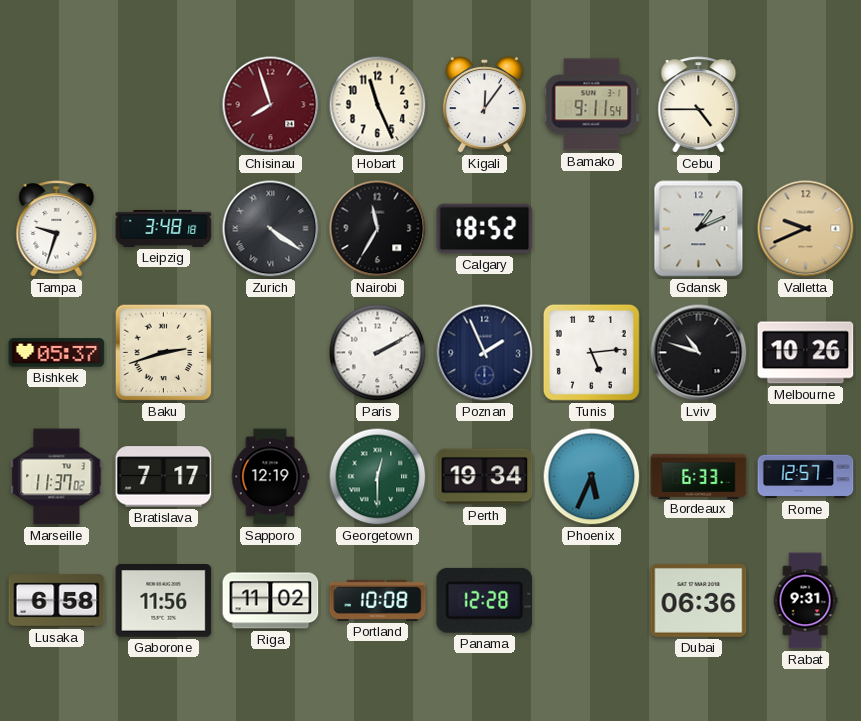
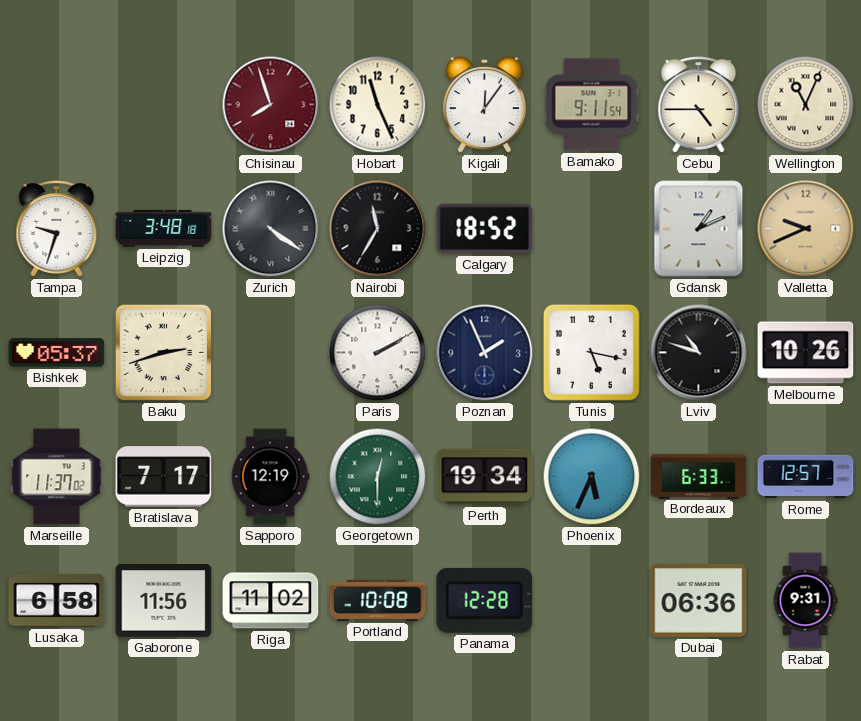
Wellington: none -> 11:04
Tunis: 5:14 -> 5:17
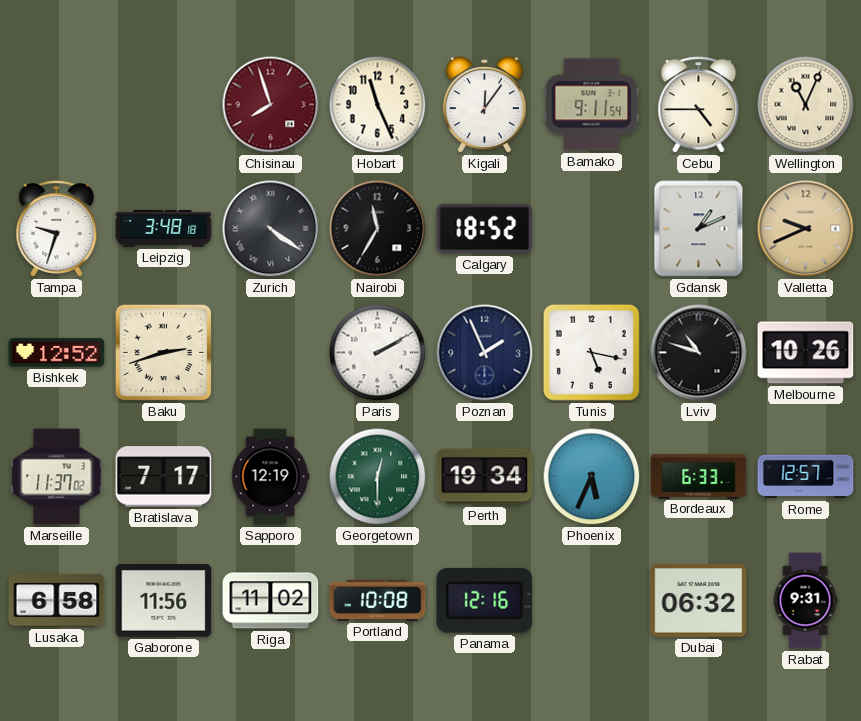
Bishkek: 05:37 -> 12:52
Panama: 12:28 -> 12:16
Dubai: 06:36 -> 06:32
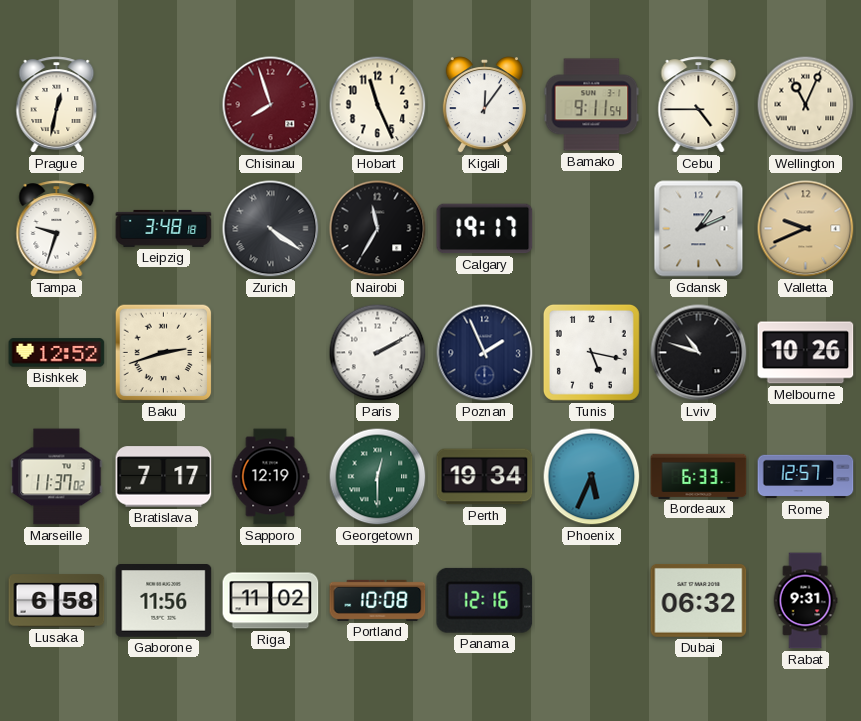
Prague: none -> 12:32
Calgary: 18:52 -> 19:17
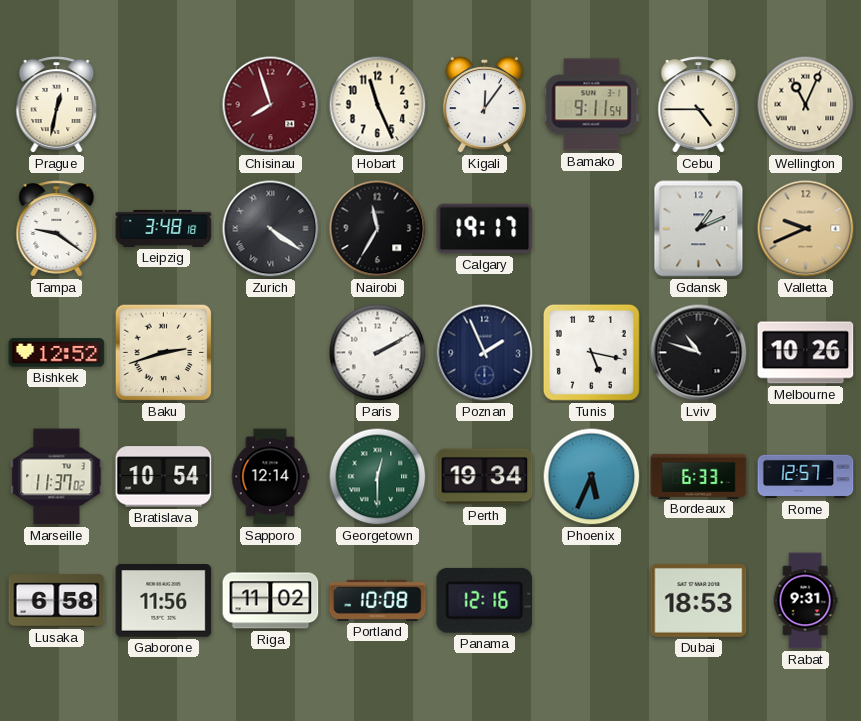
Tampa: 9:33 -> 9:21
Bratislava: 7:17 -> 10:54
Sapporo: 12:19 -> 12:14
Dubai: 06:32 -> 18:53
